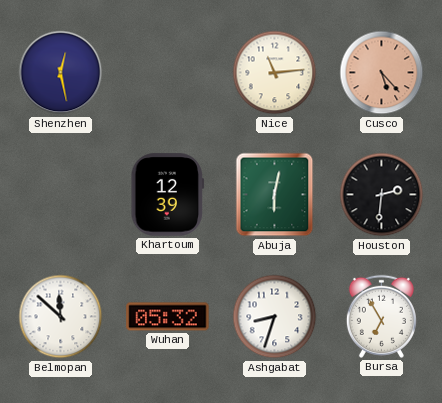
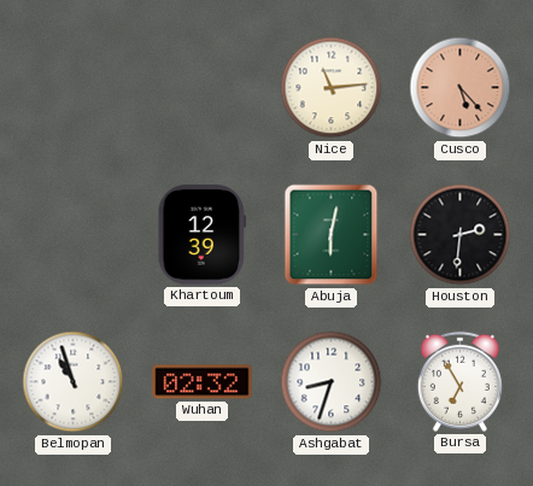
Shenzhen: 12:28 -> none
Belmopan: 11:52 -> 10:57
Wuhan: 05:32 -> 02:32
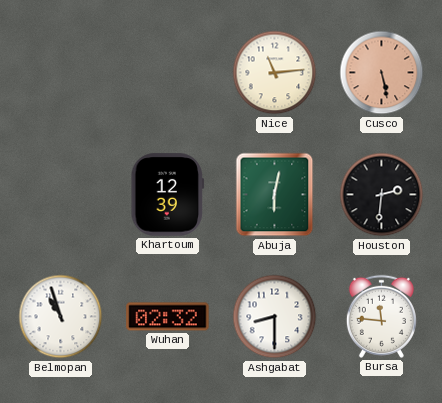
Cusco: 5:23 -> 5:28
Ashgabat: 8:33 -> 8:30
Bursa: 6:55 -> 11:46
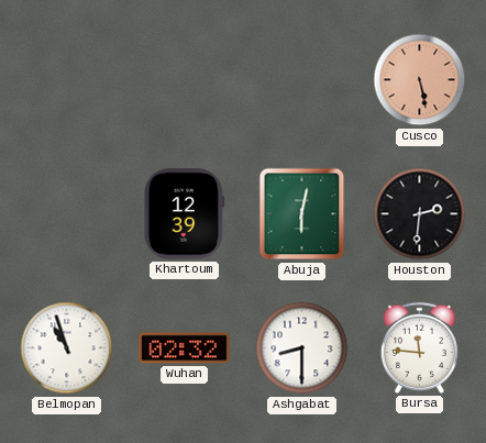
Nice: 11:14 -> none
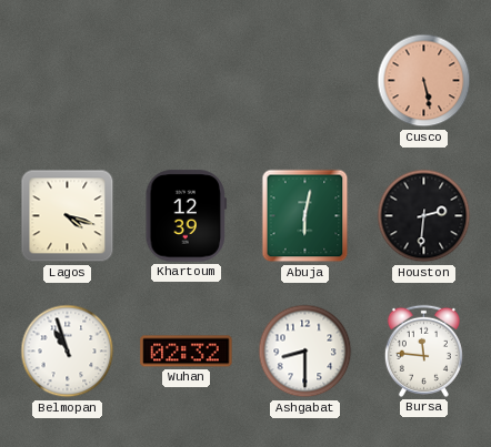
Lagos: none -> 4:18
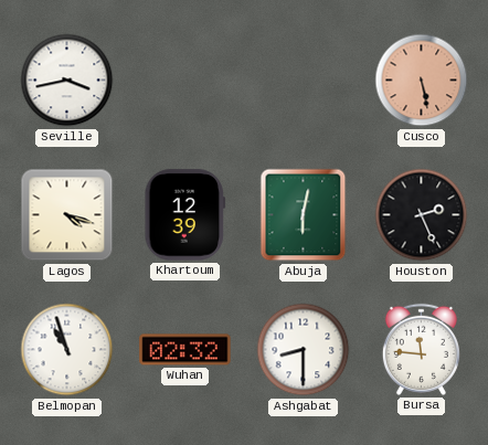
Seville: none -> 3:43
Houston: 2:31 -> 2:26
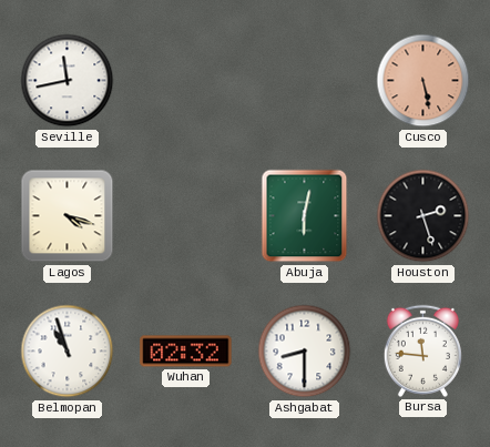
Seville: 3:43 -> 11:43
Khartoum: 12:39 -> none
Houston: 2:26 -> 2:27
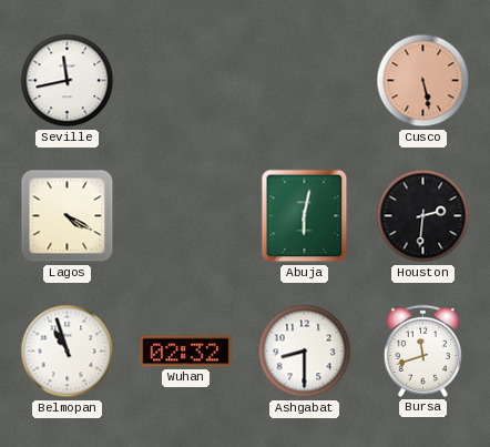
Lagos: 4:18 -> 4:20
Houston: 2:27 -> 2:31
Bursa: 11:46 -> 11:42
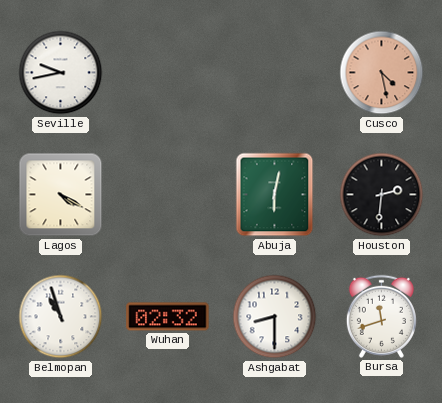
Seville: 11:43 -> 9:43
Cusco: 5:28 -> 4:28
